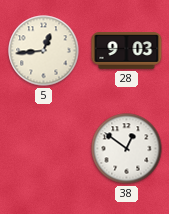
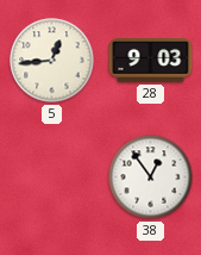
38: 12:51 -> 12:54
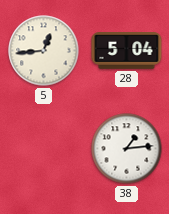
28: 9:03 -> 5:04
38: 12:54 -> 1:14
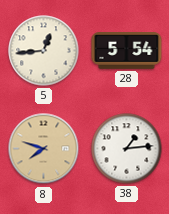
28: 5:04 -> 5:54
8: none -> 7:48
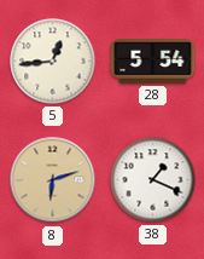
8: 7:48 -> 6:12
38: 1:14 -> 1:19
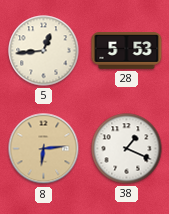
28: 5:54 -> 5:53
8: 6:12 -> 6:14
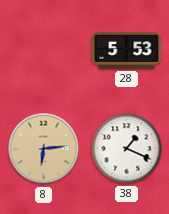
5: 12:44 -> none
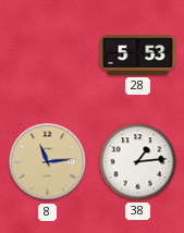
8: 6:14 -> 11:14
38: 1:19 -> 1:14
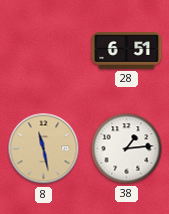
28: 5:53 -> 6:51
8: 11:14 -> 11:28
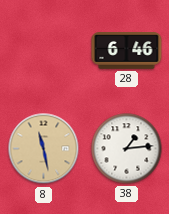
28: 6:51 -> 6:46
